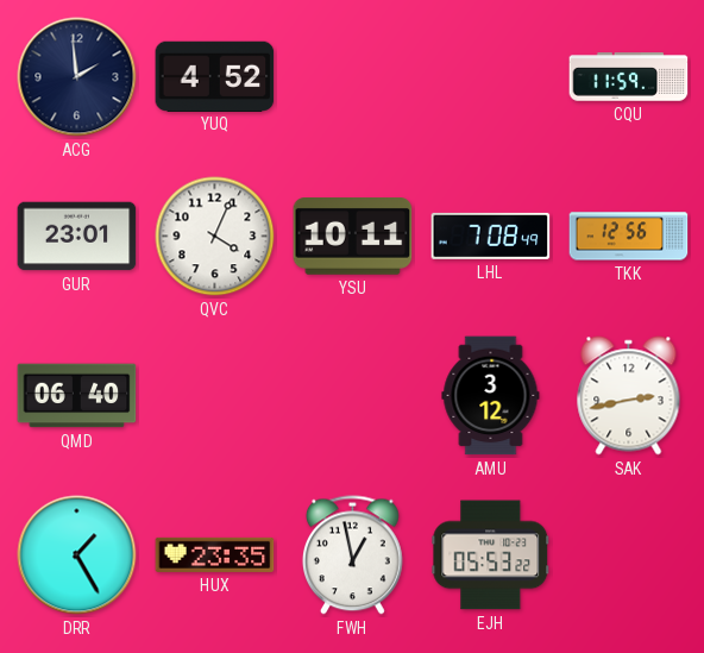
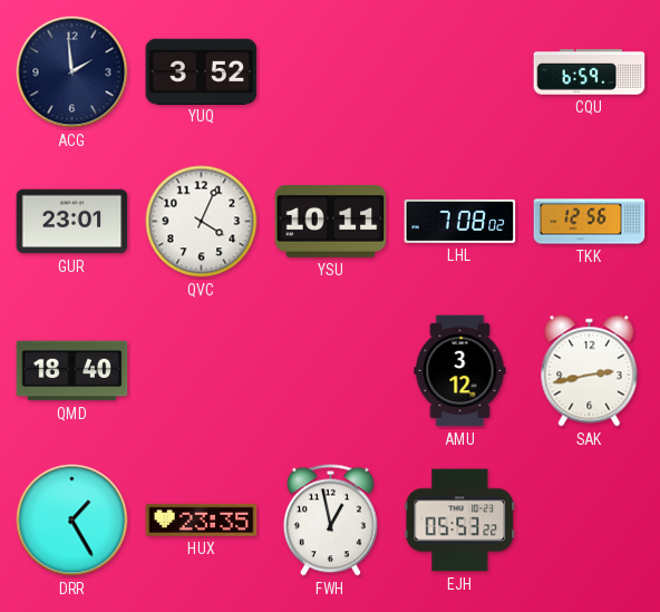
YUQ: 4:52 -> 3:52
CQU: 11:59 -> 6:59
LHL: 7:08:49 -> 7:08:02
QMD: 06:40 -> 18:40
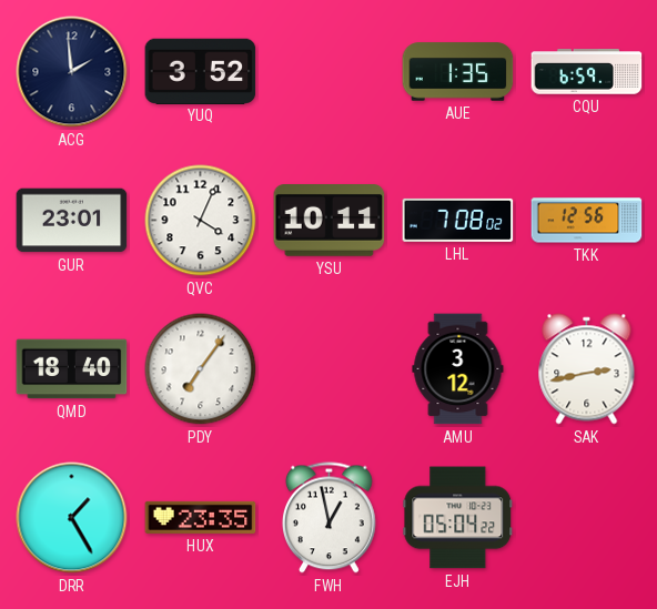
AUE: none -> 1:35
PDY: none -> 7:06
EJH: 05:53 -> 05:04
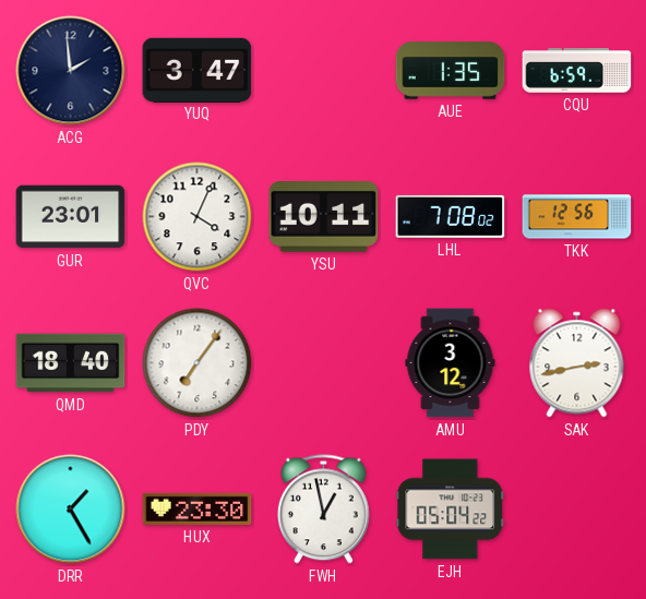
YUQ: 3:52 -> 3:47
HUX: 23:35 -> 23:30
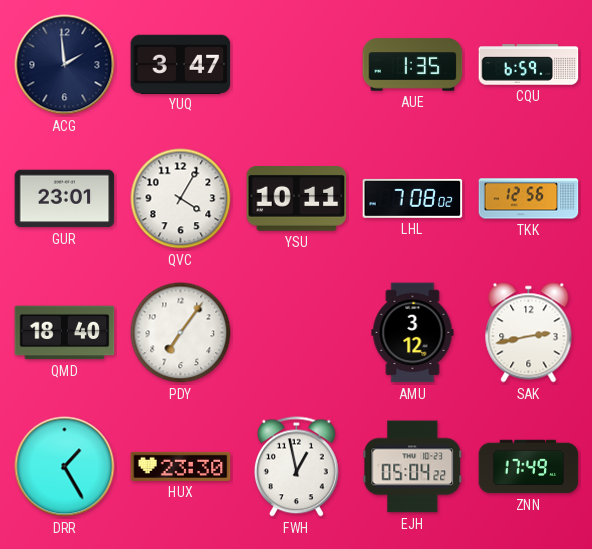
QVC: 4:04 -> 4:05
ZNN: none -> 17:49
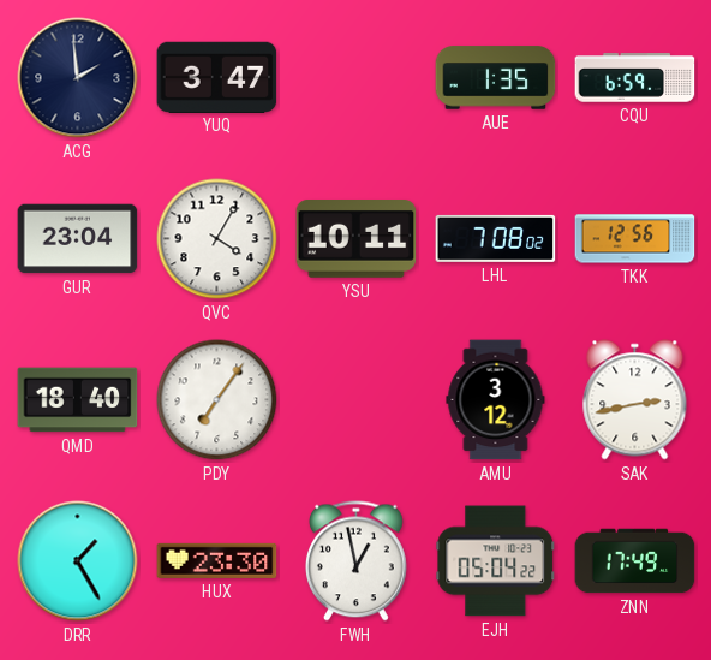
GUR: 23:01 -> 23:04
